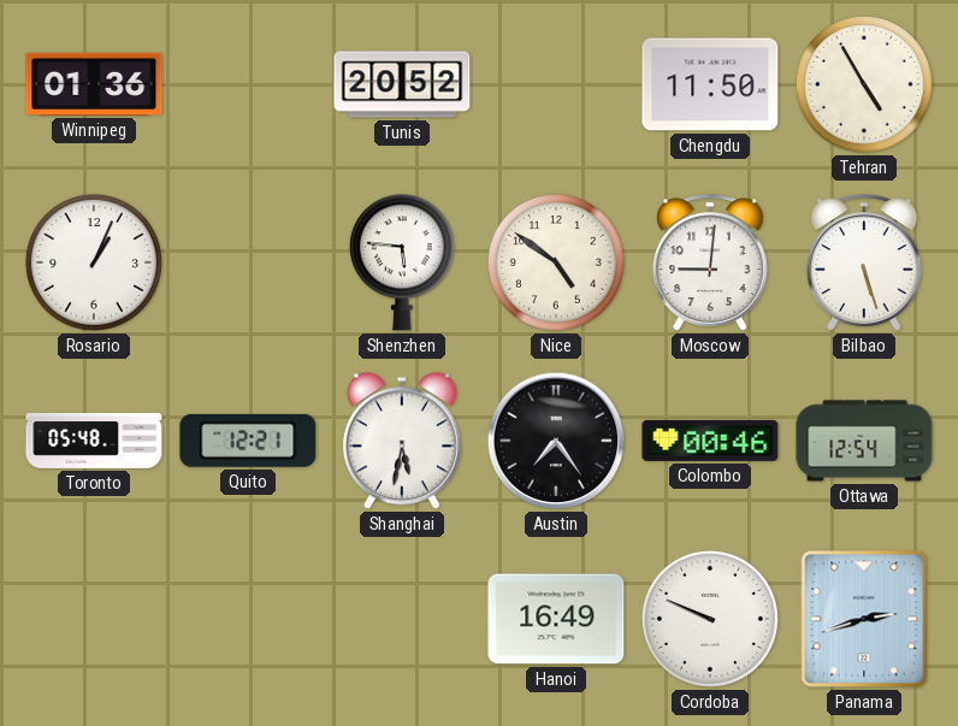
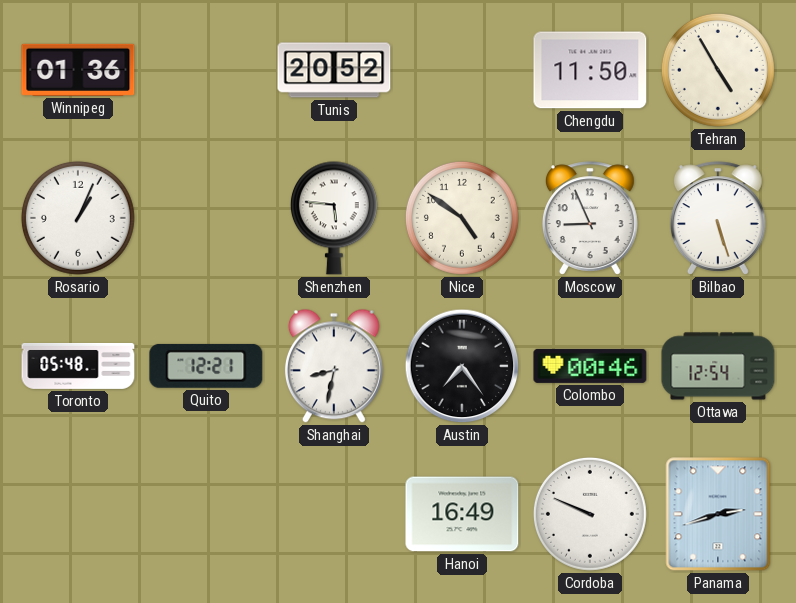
Moscow: 9:01 -> 8:56
Shanghai: 5:32 -> 8:32
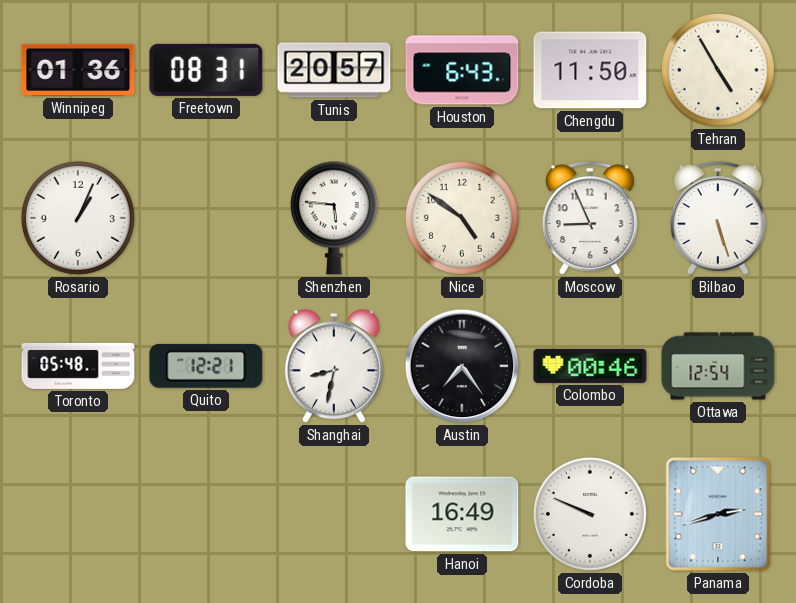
Freetown: none -> 08:31
Tunis: 20:52 -> 20:57
Houston: none -> 6:43
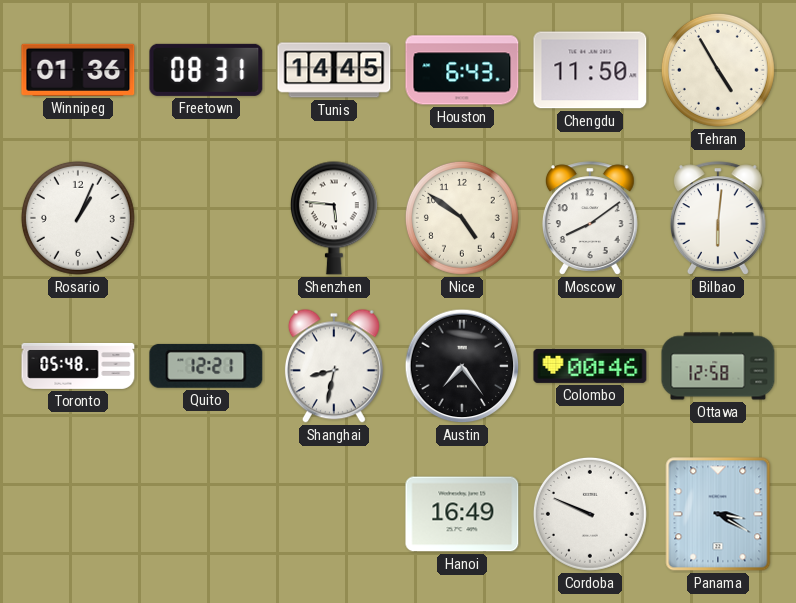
Tunis: 20:57 -> 14:45
Moscow: 8:56 -> 8:09
Bilbao: 5:27 -> 6:01
Ottawa: 12:54 -> 12:58
Panama: 2:42 -> 3:20
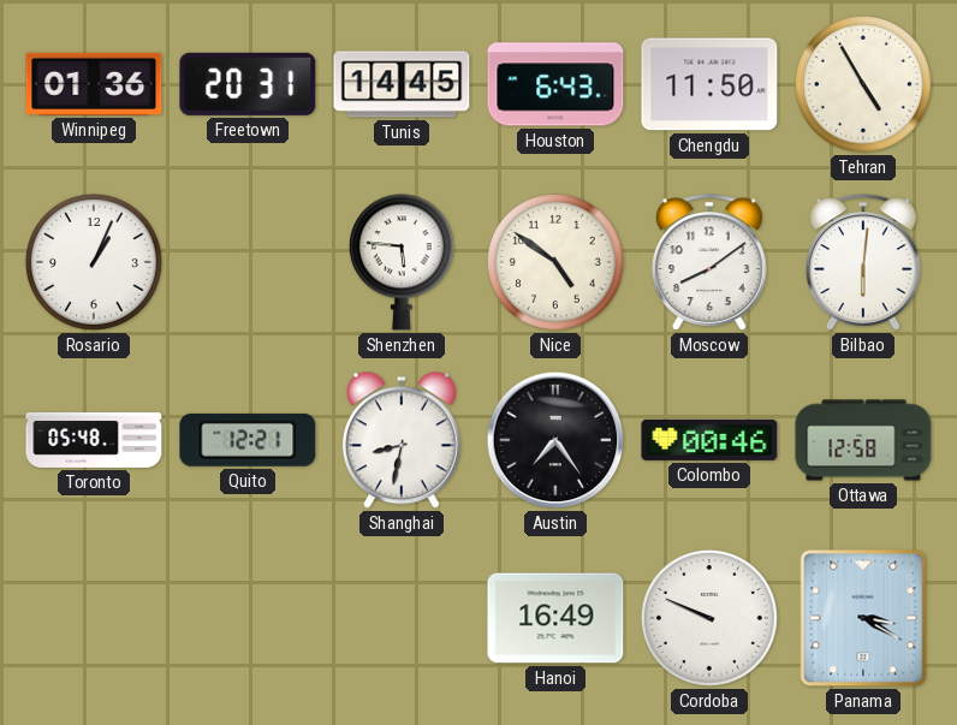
Freetown: 08:31 -> 20:31
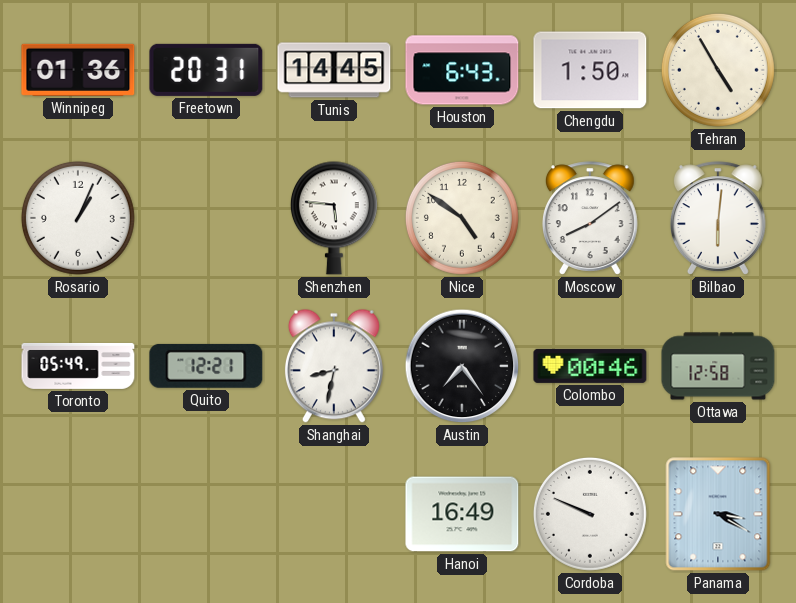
Chengdu: 11:50 -> 1:50
Toronto: 05:48 -> 05:49
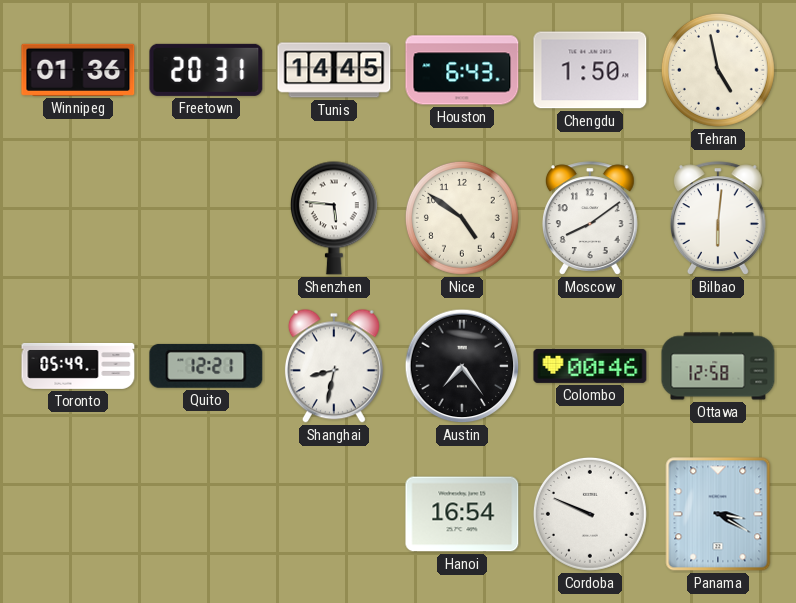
Tehran: 4:55 -> 4:58
Rosario: 1:04 -> none
Hanoi: 16:49 -> 16:54
